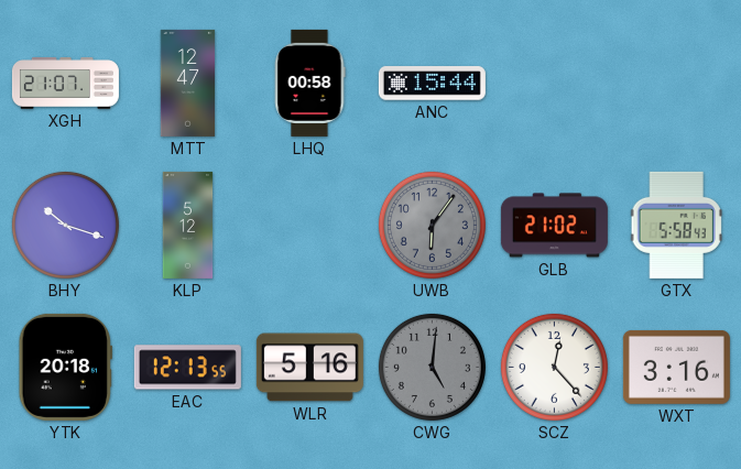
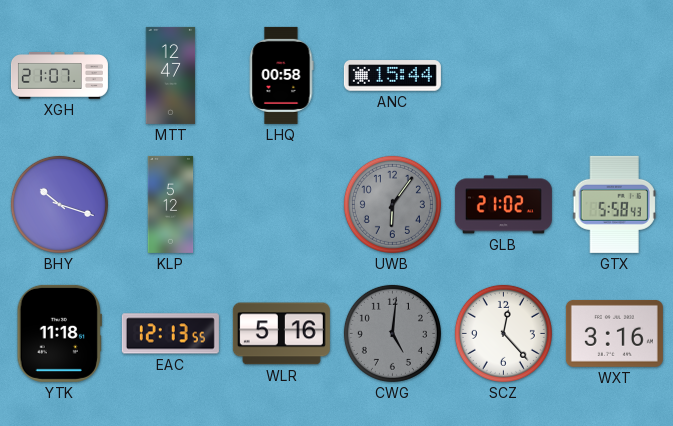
YTK: 20:18 -> 11:18
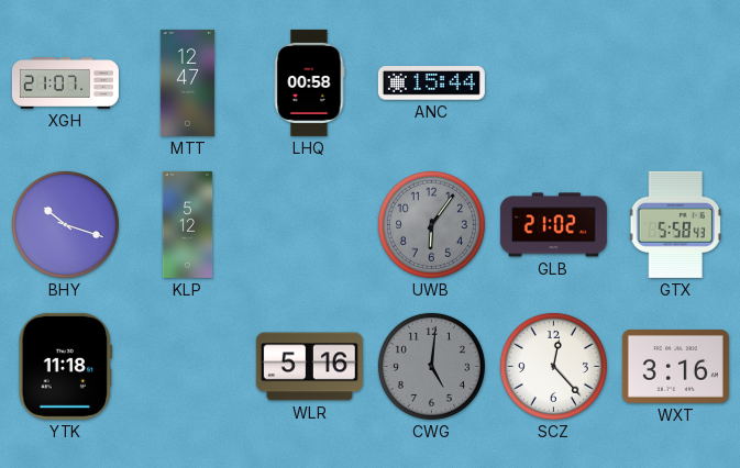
EAC: 12:13 -> none
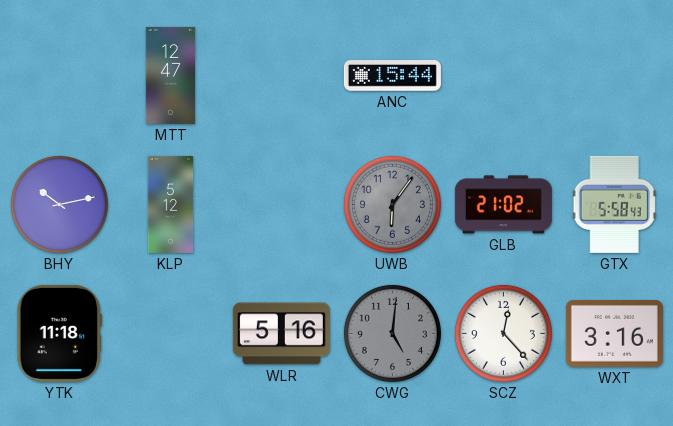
XGH: 21:07 -> none
LHQ: 00:58 -> none
BHY: 10:18 -> 10:13
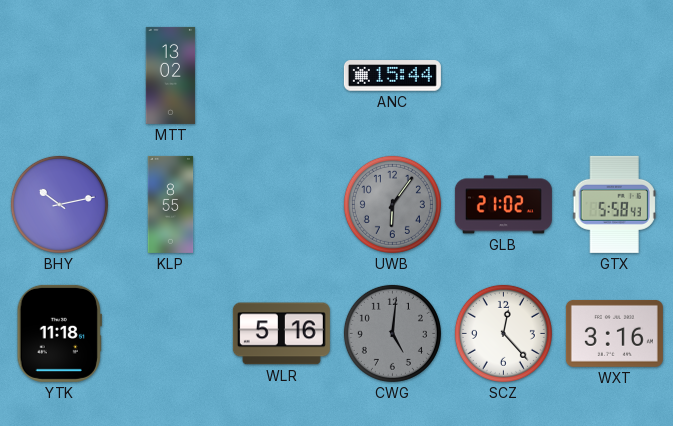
MTT: 12:47 -> 13:02
KLP: 5:12 -> 8:55
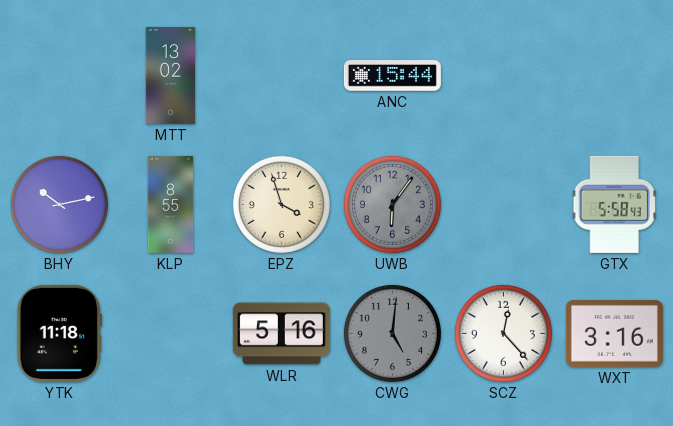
EPZ: none -> 3:57
GLB: 21:02 -> none
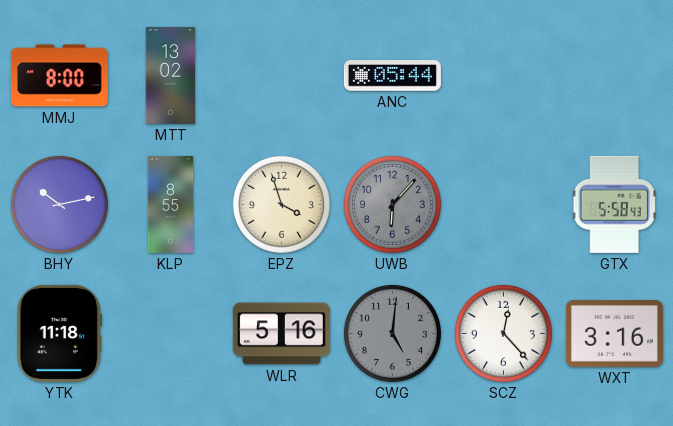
MMJ: none -> 8:00
ANC: 15:44 -> 05:44
UWB: 6:06 -> 6:07
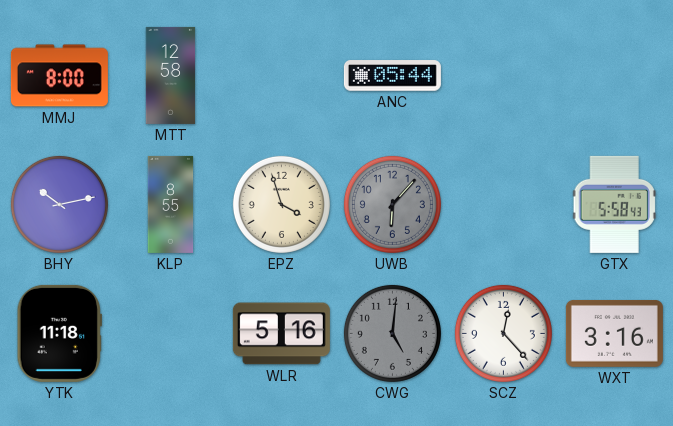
MTT: 13:02 -> 12:58
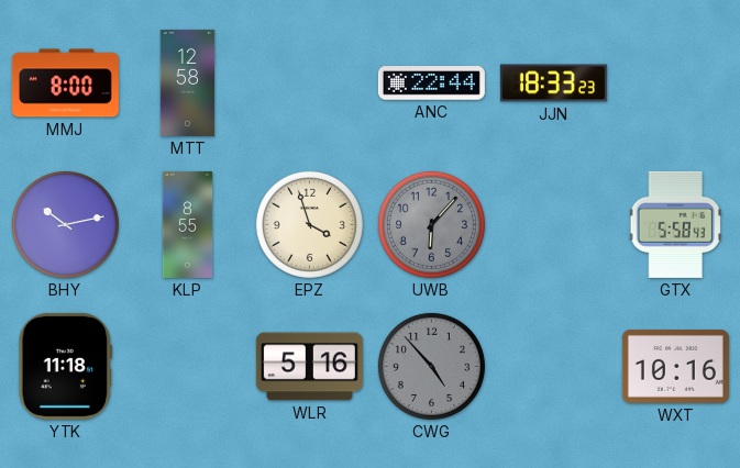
ANC: 05:44 -> 22:44
JJN: none -> 18:33
CWG: 5:01 -> 4:53
SCZ: 12:23 -> none
WXT: 3:16 -> 10:16
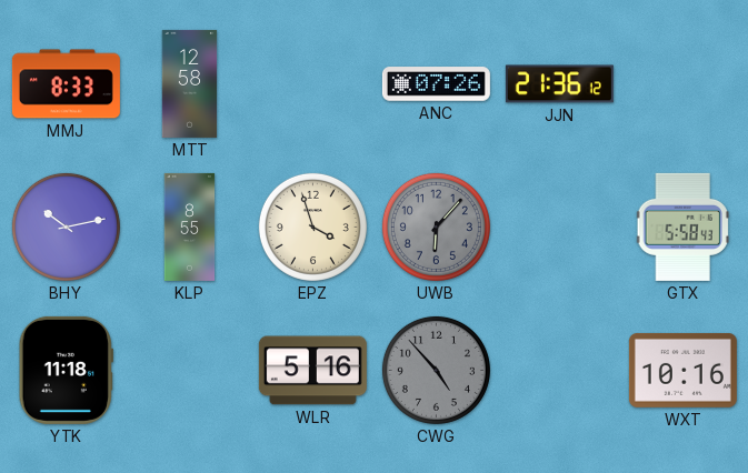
MMJ: 8:00 -> 8:33
ANC: 22:44 -> 07:26
JJN: 18:33 -> 21:36
